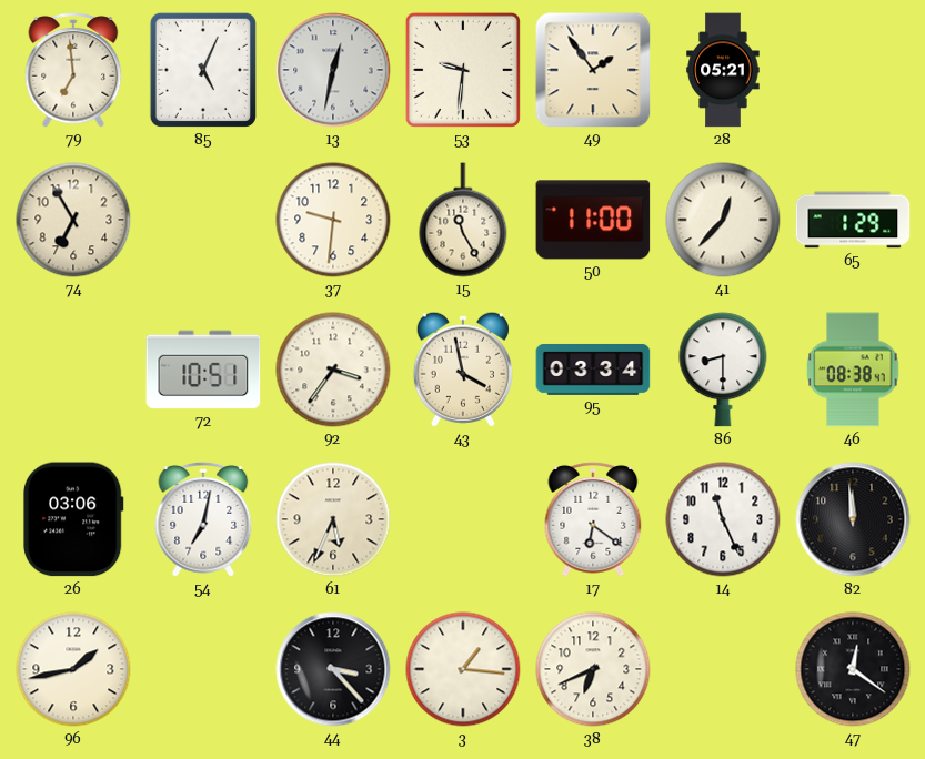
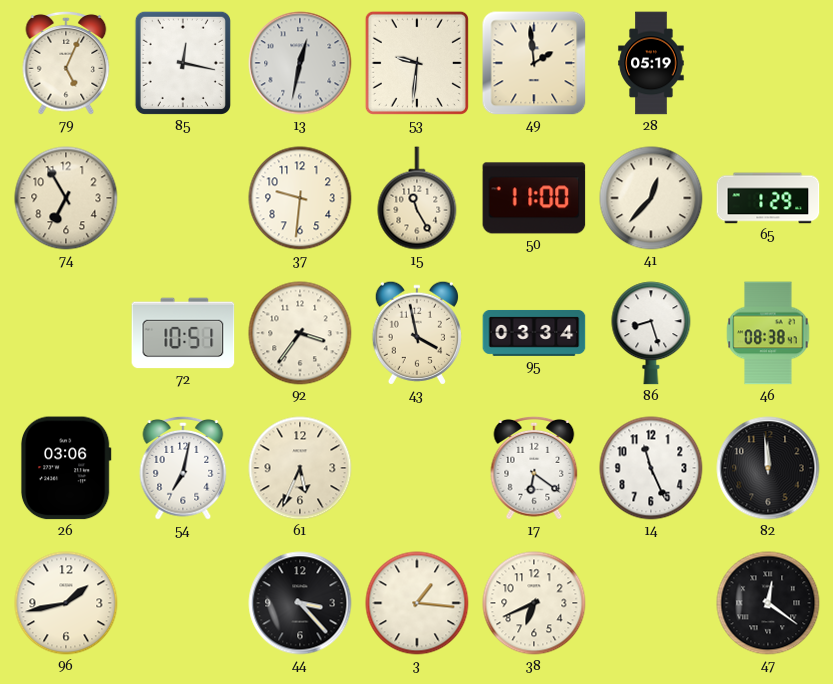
79: 6:59 -> 5:04
85: 5:04 -> 12:17
49: 1:54 -> 1:59
28: 05:21 -> 05:19
86: 8:30 -> 8:27
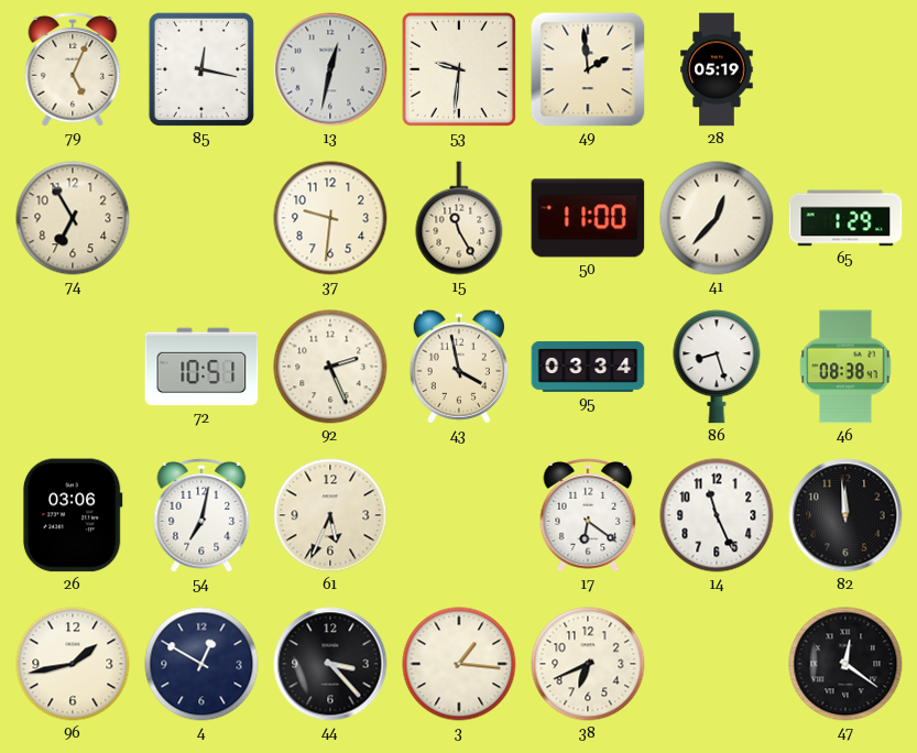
92: 3:36 -> 2:26
4: none -> 12:50
